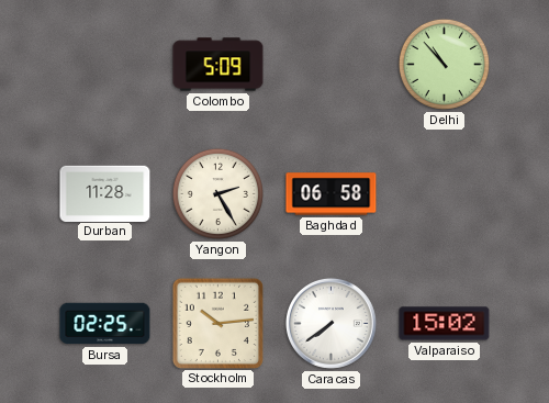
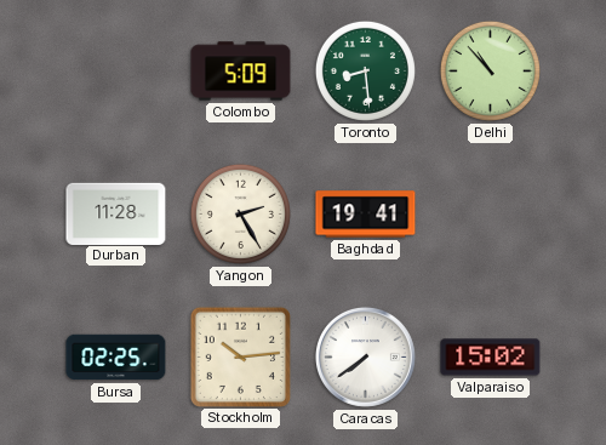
Toronto: none -> 8:29
Baghdad: 06:58 -> 19:41
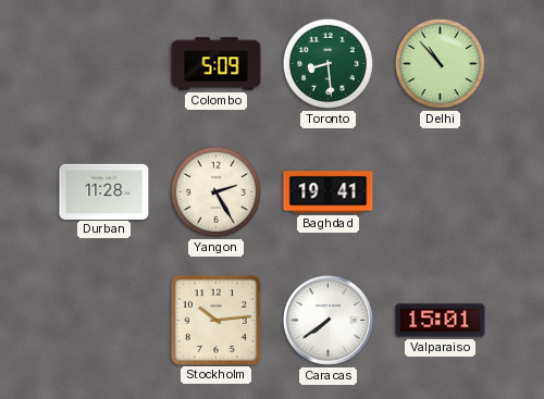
Bursa: 02:25 -> none
Valparaiso: 15:02 -> 15:01
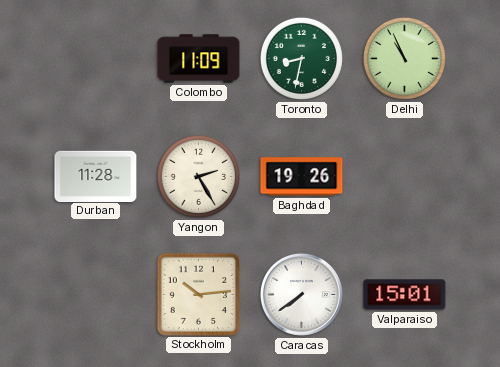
Colombo: 5:09 -> 11:09
Toronto: 8:29 -> 8:32
Delhi: 10:53 -> 10:56
Baghdad: 19:41 -> 19:26
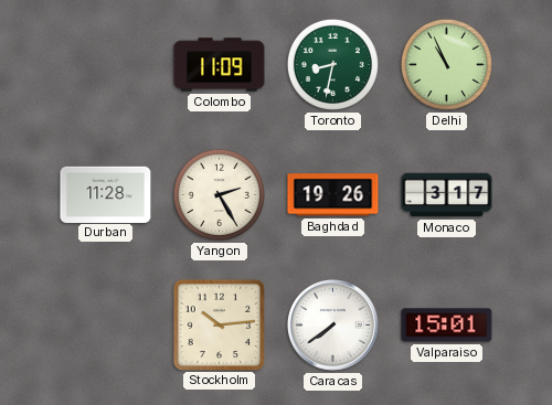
Monaco: none -> 3:17
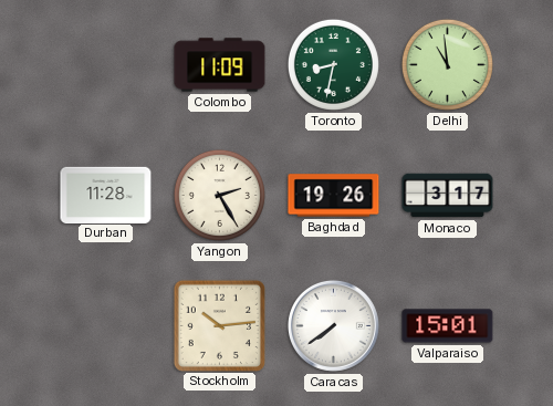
Delhi: 10:56 -> 10:59
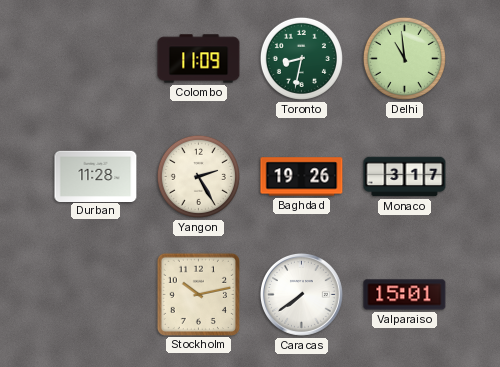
Stockholm: 10:14 -> 10:13
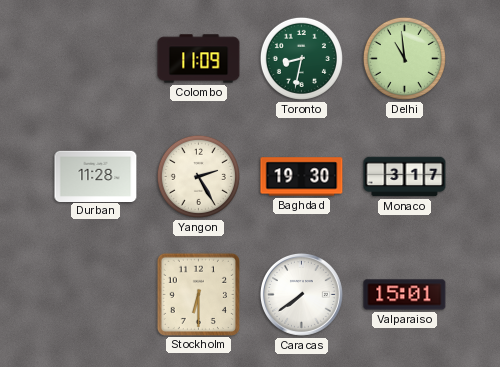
Baghdad: 19:26 -> 19:30
Stockholm: 10:13 -> 6:30
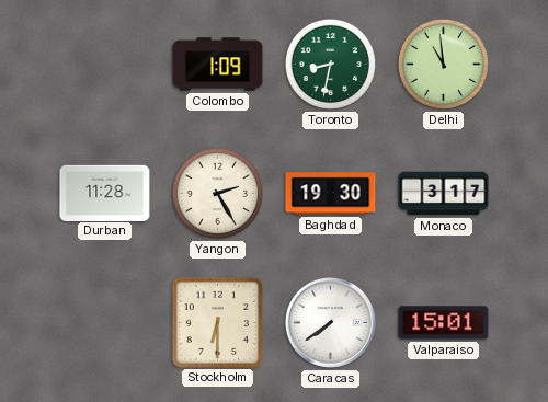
Colombo: 11:09 -> 1:09
